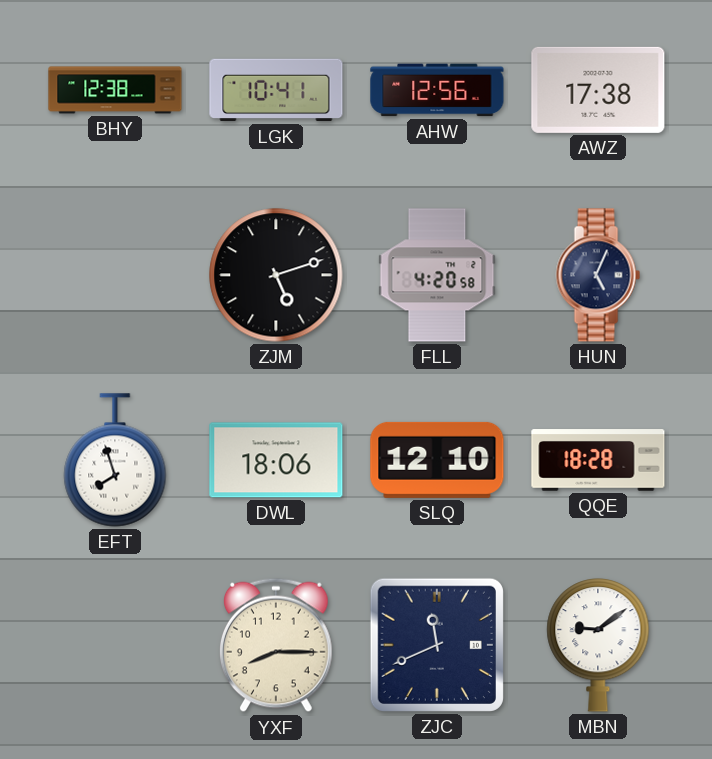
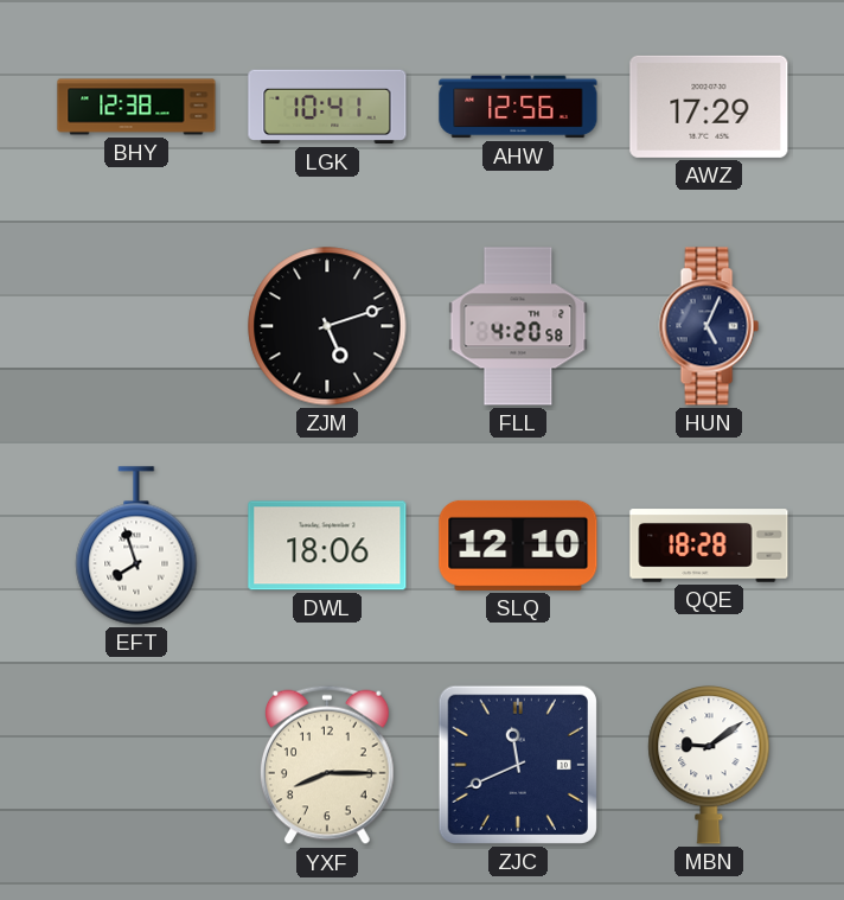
AWZ: 17:38 -> 17:29
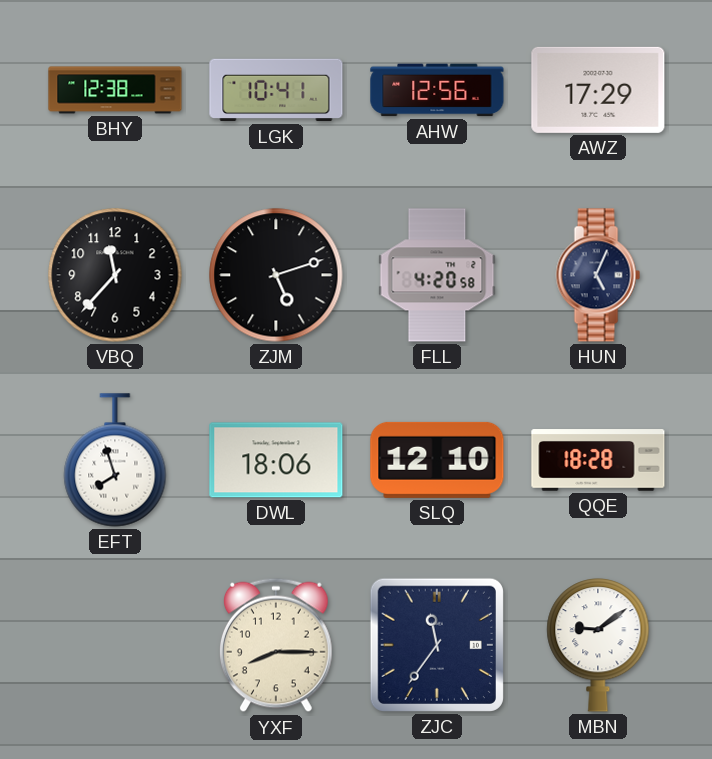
VBQ: none -> 11:37
ZJC: 11:41 -> 11:36
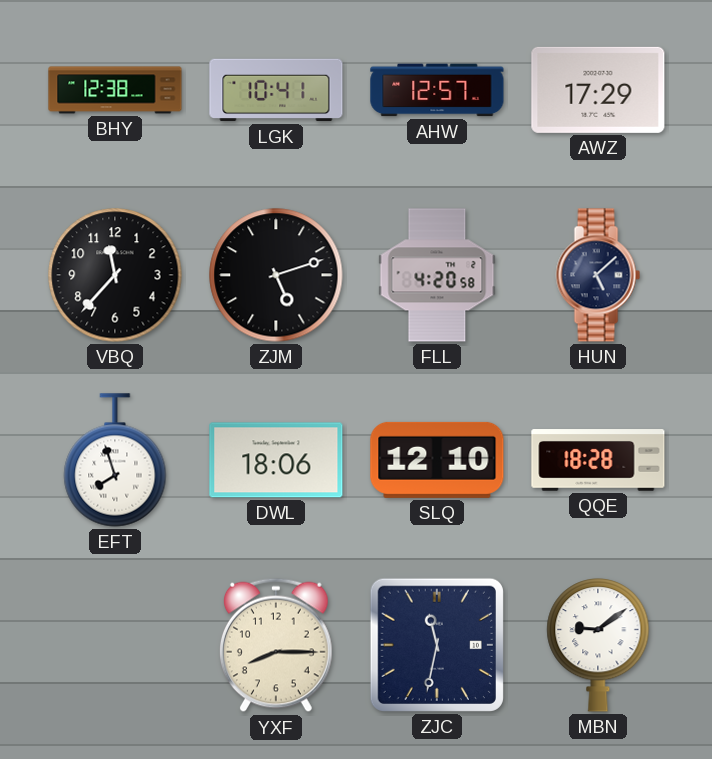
AHW: 12:56 -> 12:57
HUN: 5:04 -> 5:08
ZJC: 11:36 -> 11:32
